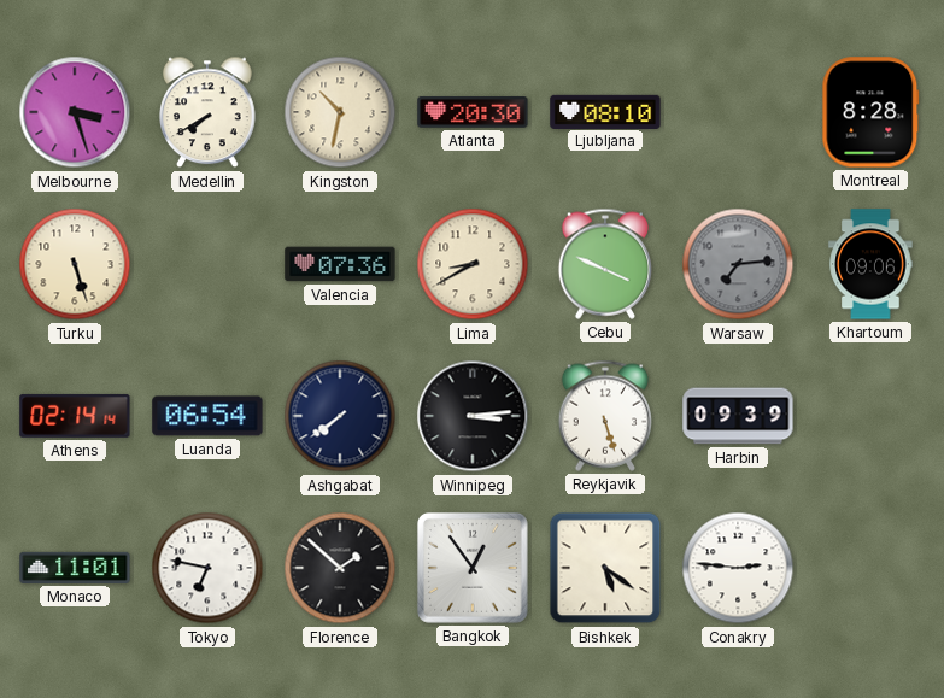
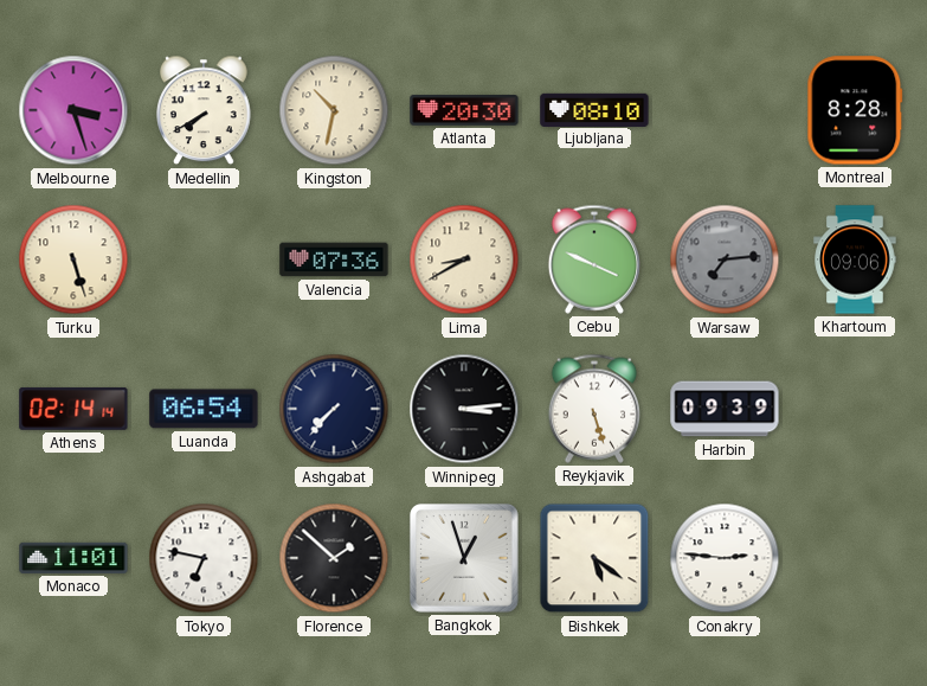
Ashgabat: 7:39 -> 7:37
Bangkok: 12:54 -> 12:57
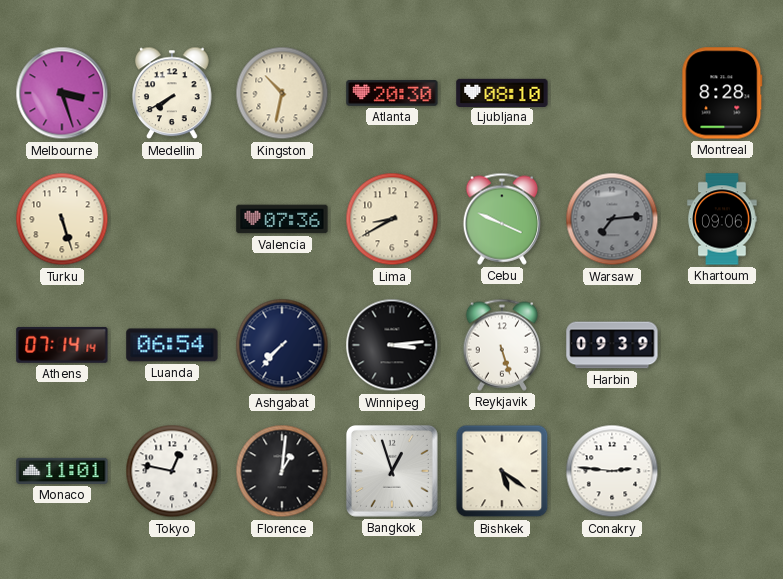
Athens: 02:14 -> 07:14
Tokyo: 6:47 -> 12:47
Florence: 1:52 -> 1:01
